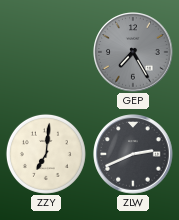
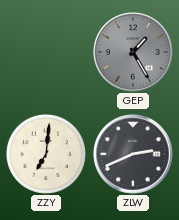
GEP: 7:25 -> 1:25
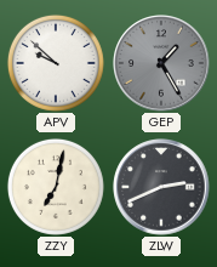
APV: none -> 9:52
ZZY: 7:01 -> 7:02
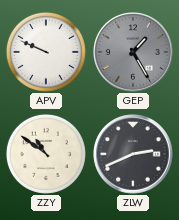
APV: 9:52 -> 9:49
ZZY: 7:02 -> 10:51
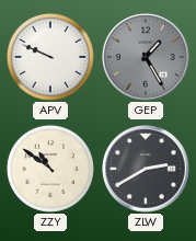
ZLW: 2:41 -> 2:40
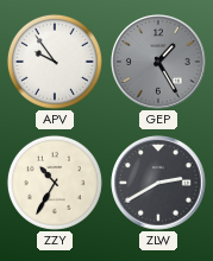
APV: 9:49 -> 9:54
ZZY: 10:51 -> 10:35
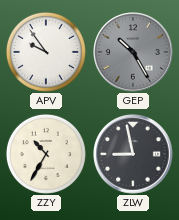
GEP: 1:25 -> 10:25
ZLW: 2:40 -> 8:58
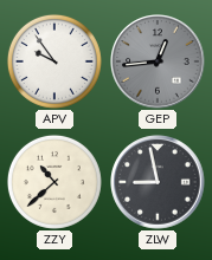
GEP: 10:25 -> 12:44
ZZY: 10:35 -> 10:38
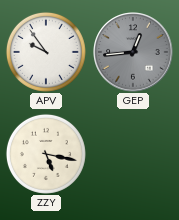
ZZY: 10:38 -> 5:17
ZLW: 8:58 -> none
